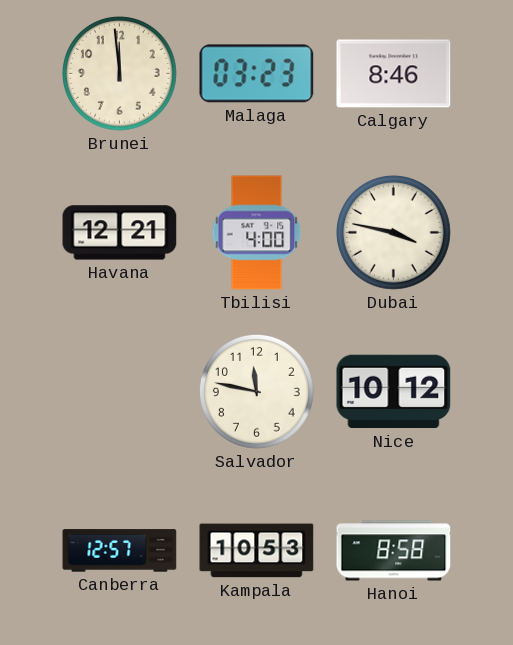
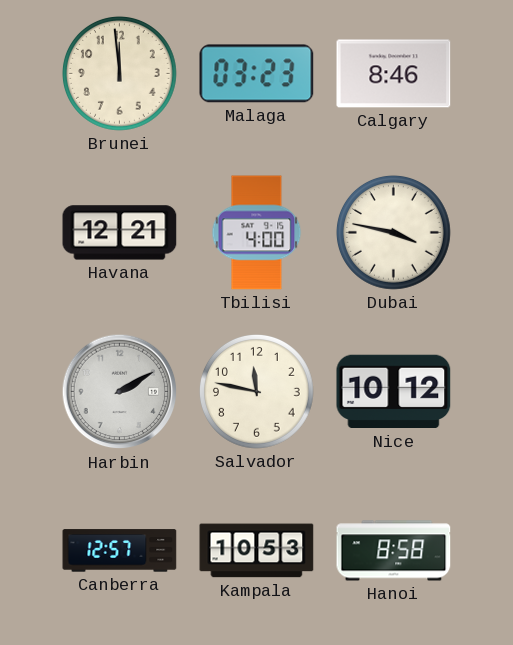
Harbin: none -> 2:10
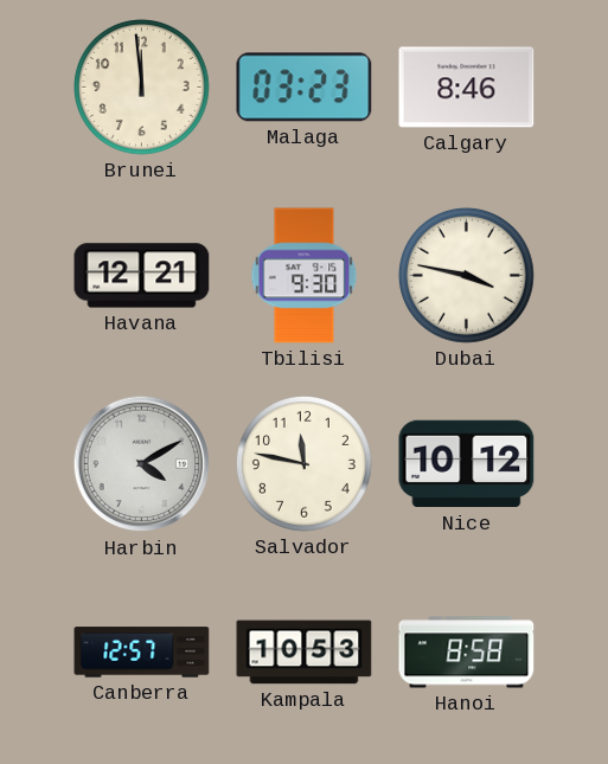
Tbilisi: 4:00 -> 9:30
Harbin: 2:10 -> 4:10
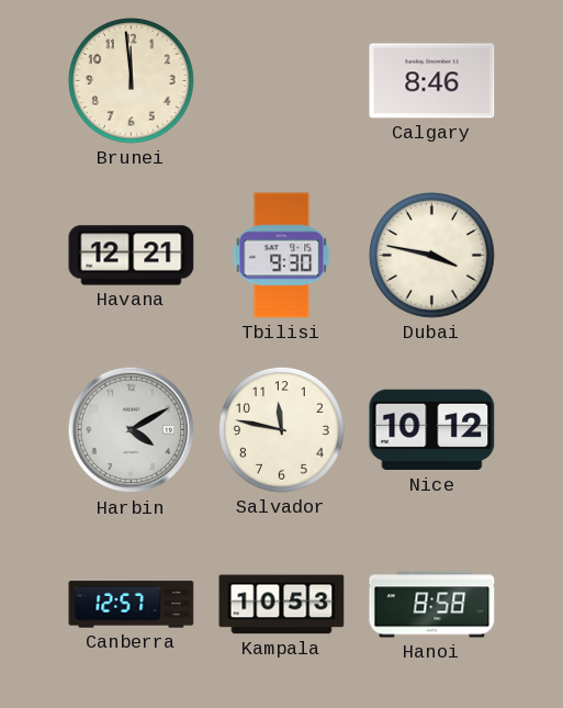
Malaga: 03:23 -> none
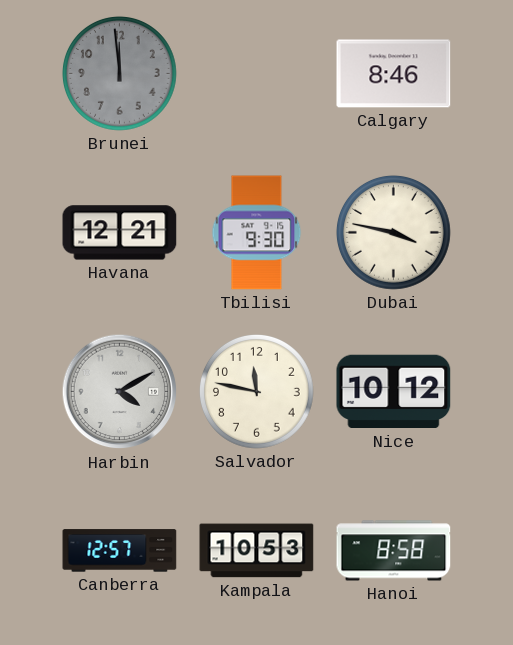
Brunei dial: cream -> grey
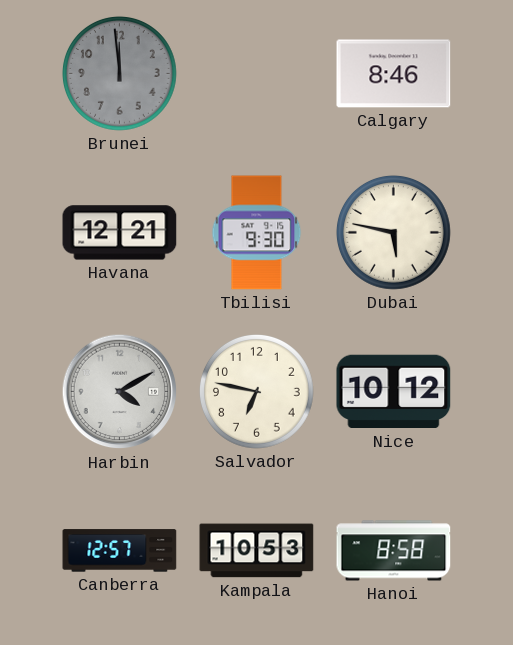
Dubai: 3:47 -> 5:47
Salvador: 11:47 -> 6:47
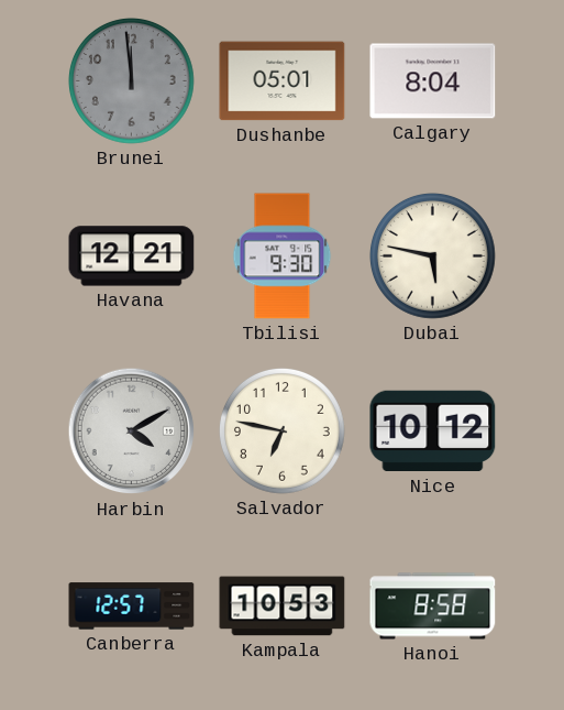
Dushanbe: none -> 05:01
Calgary: 8:46 -> 8:04
